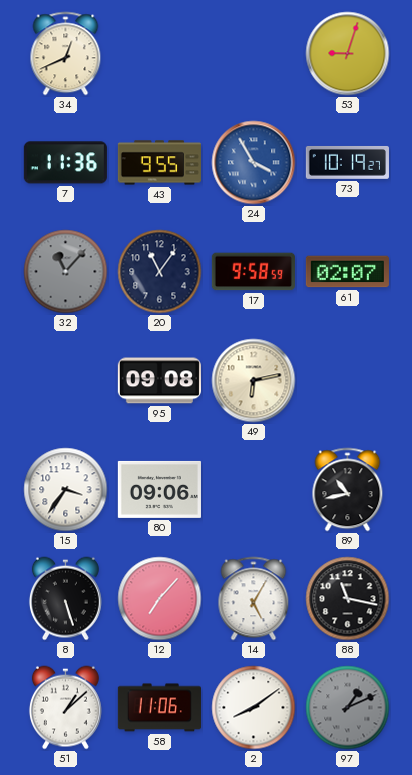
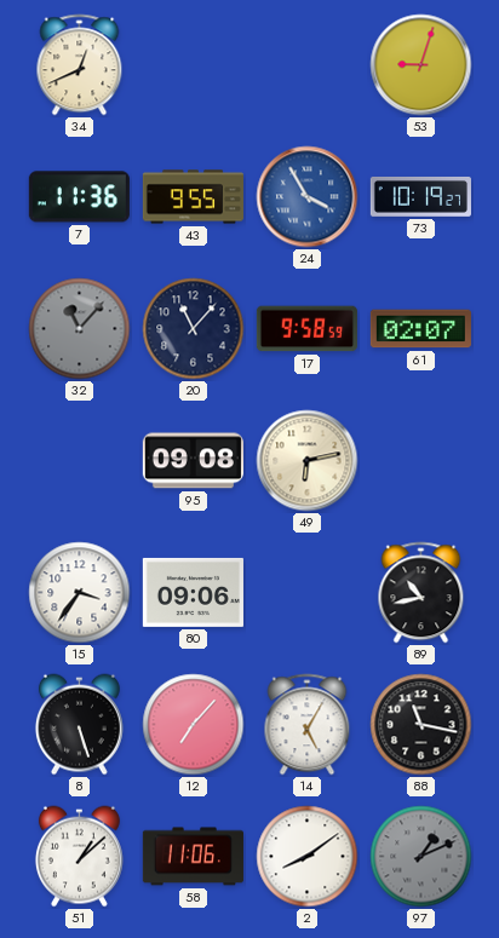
20: 11:06 -> 11:07
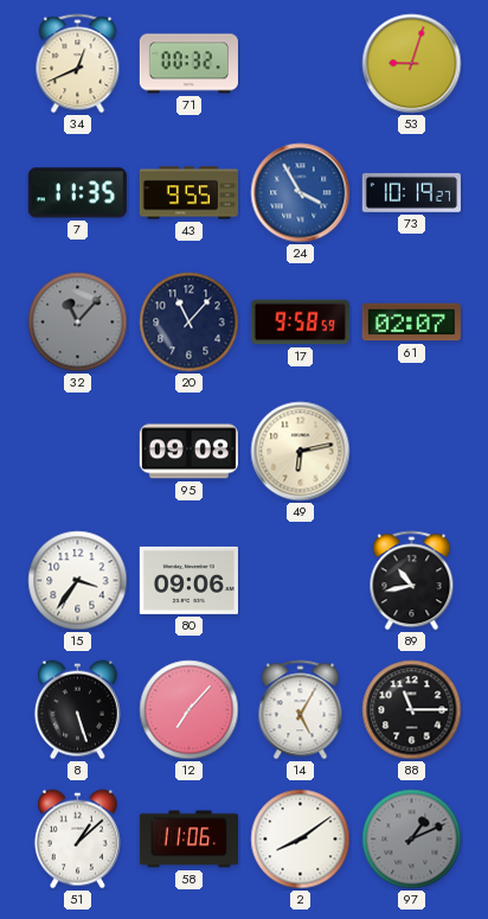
71: none -> 00:32
7: 11:36 -> 11:35
88: 11:17 -> 11:15
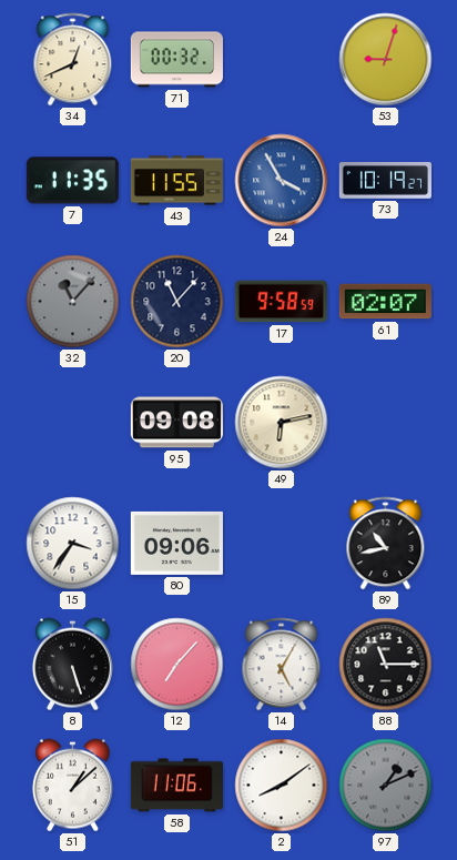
43: 9:55 -> 11:55
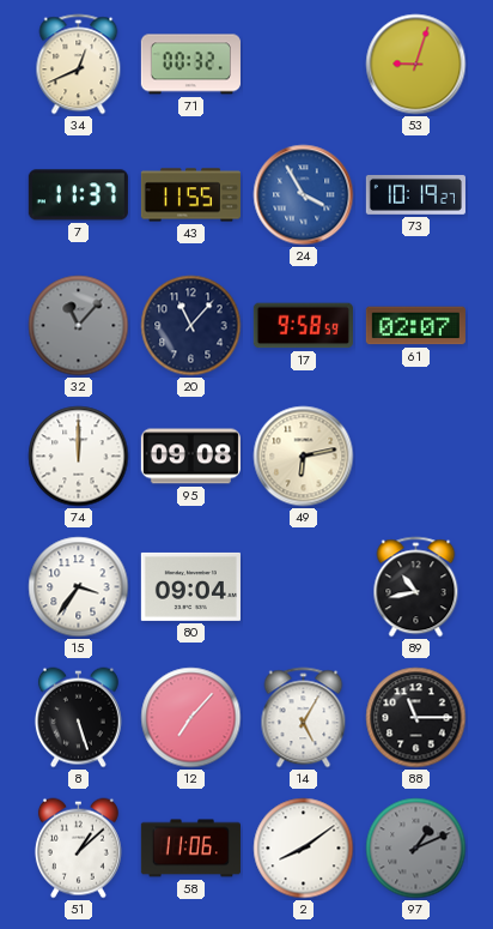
7: 11:35 -> 11:37
74: none -> 12:00
80: 09:06 -> 09:04
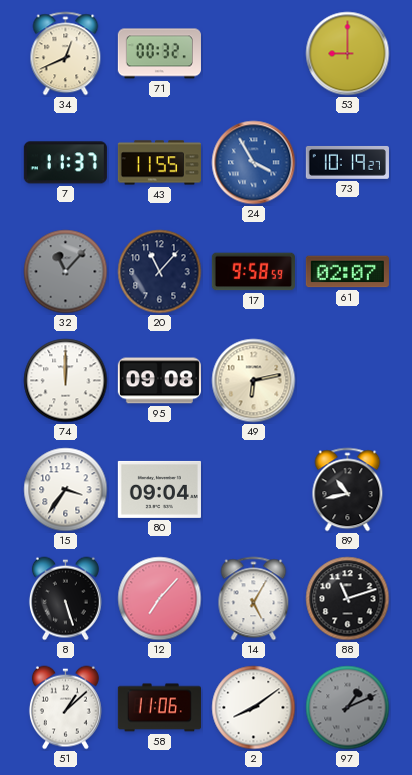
53: 9:03 -> 9:00
88: 11:15 -> 11:12
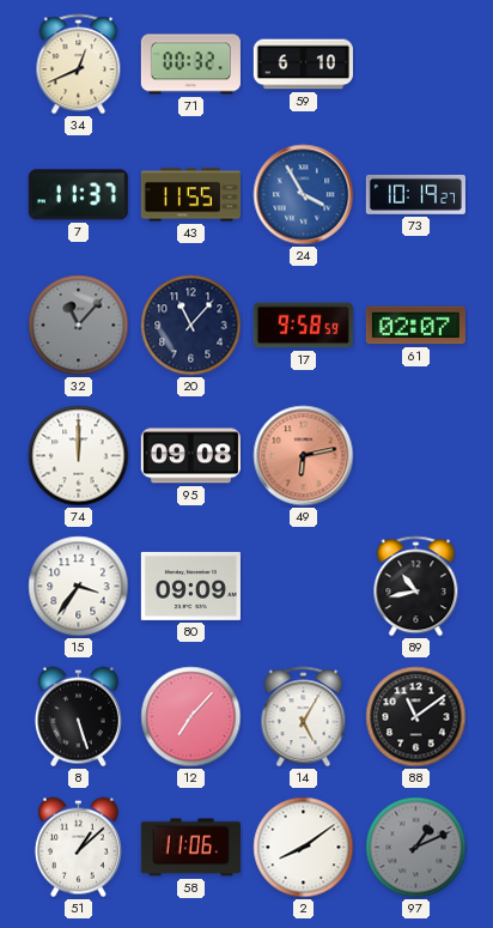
59: none -> 6:10
53: 9:00 -> none
49 dial: cream -> salmon
80: 09:04 -> 09:09
88: 11:12 -> 11:09
